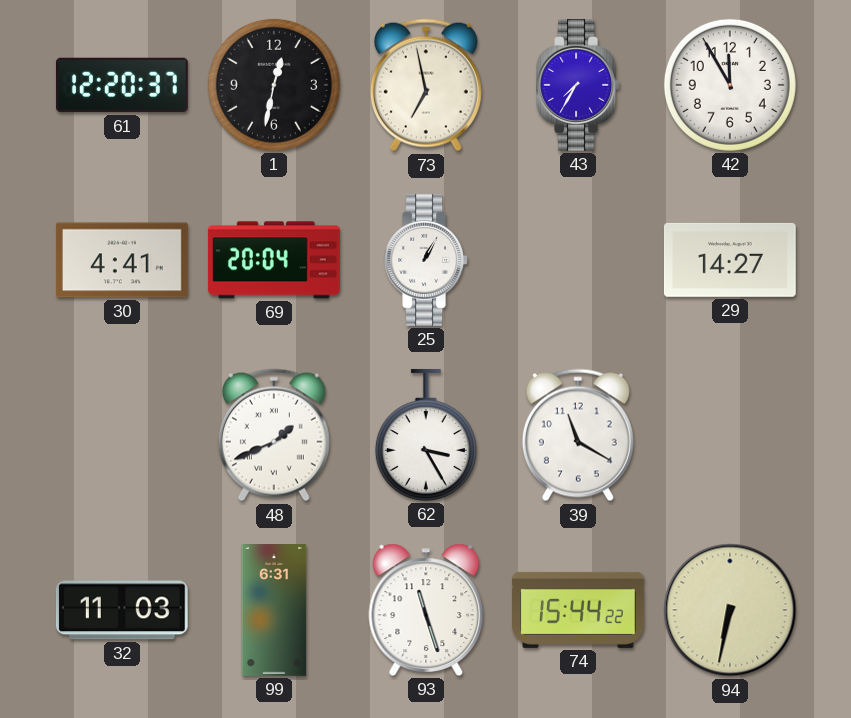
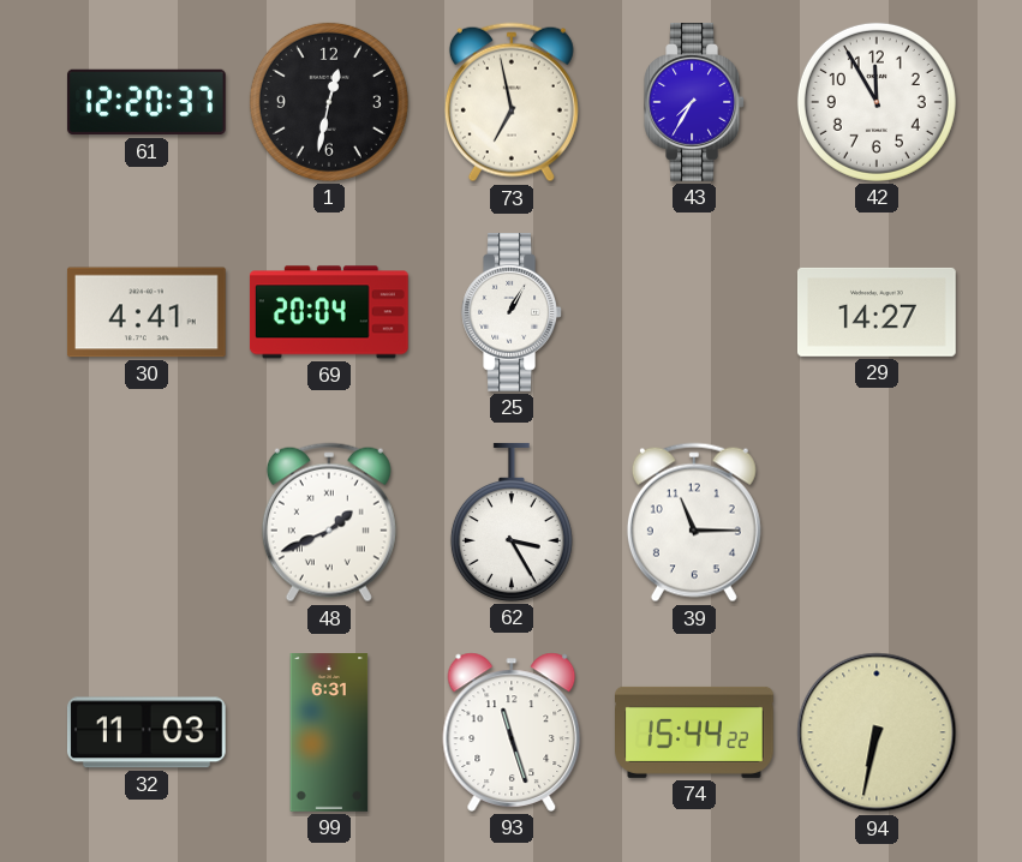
39: 11:20 -> 11:15
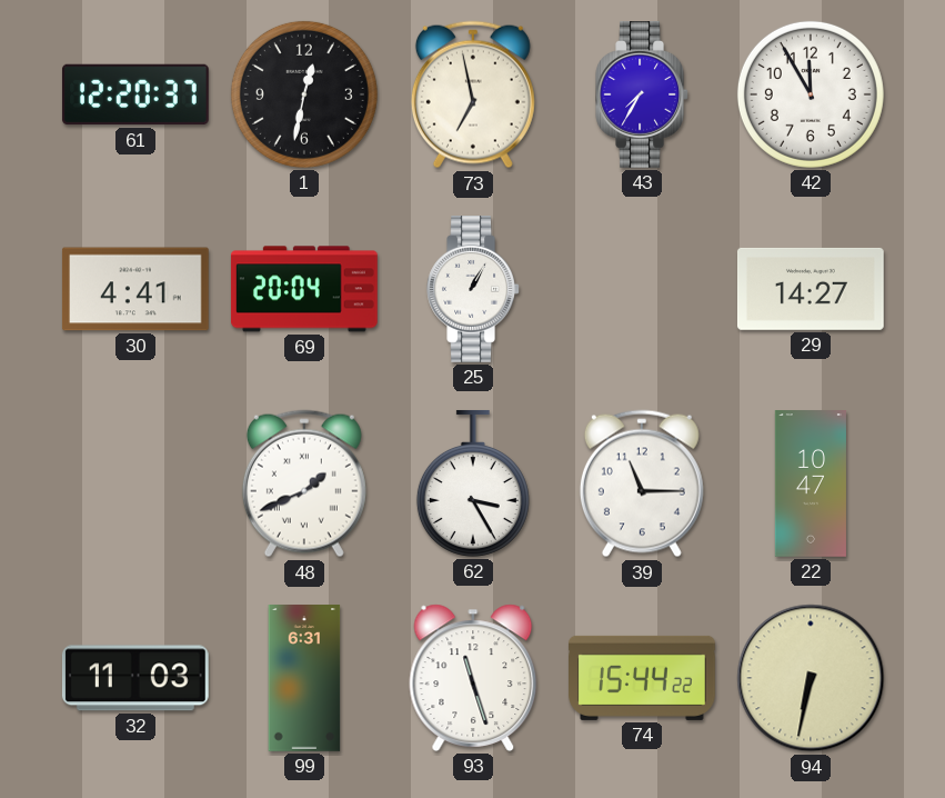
22: none -> 10:47
